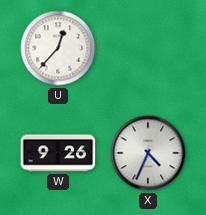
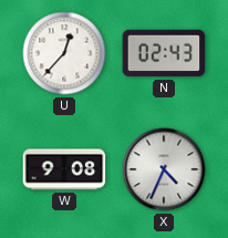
N: none -> 02:43
W: 9:26 -> 9:08
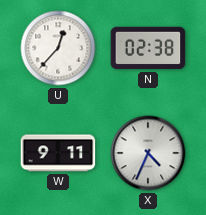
N: 02:43 -> 02:38
W: 9:08 -> 9:11
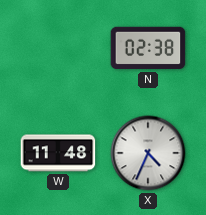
U: 12:37 -> none
W: 9:11 -> 11:48
